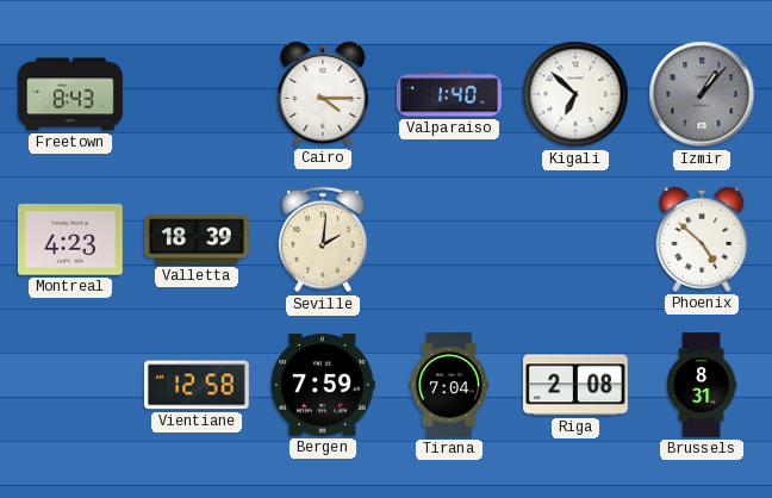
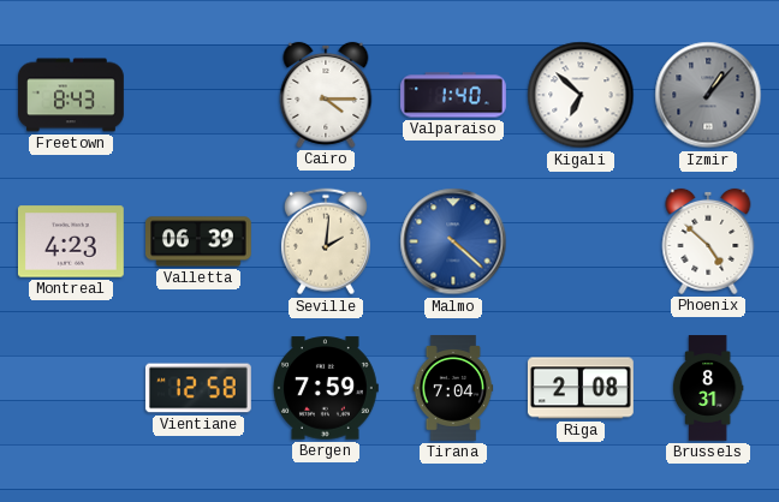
Valletta: 18:39 -> 06:39
Malmo: none -> 4:22
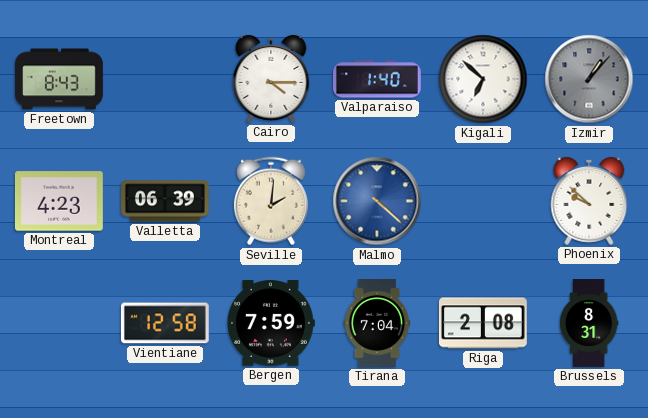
Phoenix: 4:52 -> 9:52
